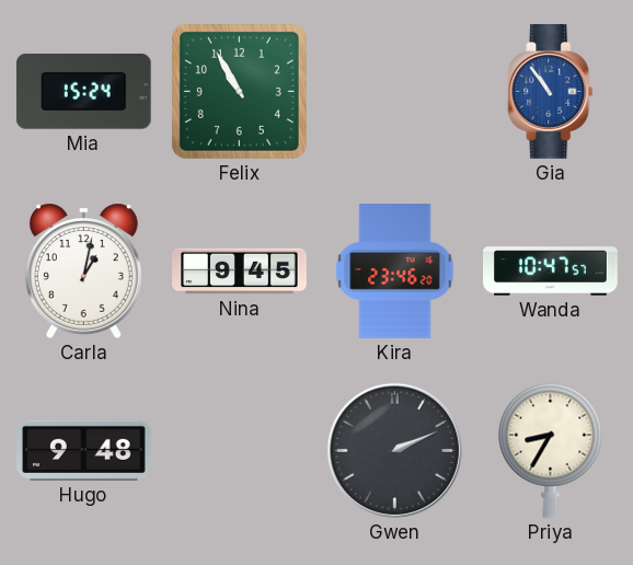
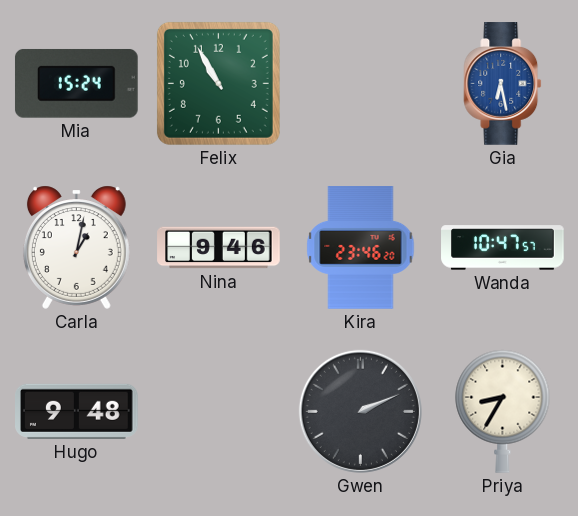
Gia: 10:54 -> 6:28
Nina: 9:45 -> 9:46
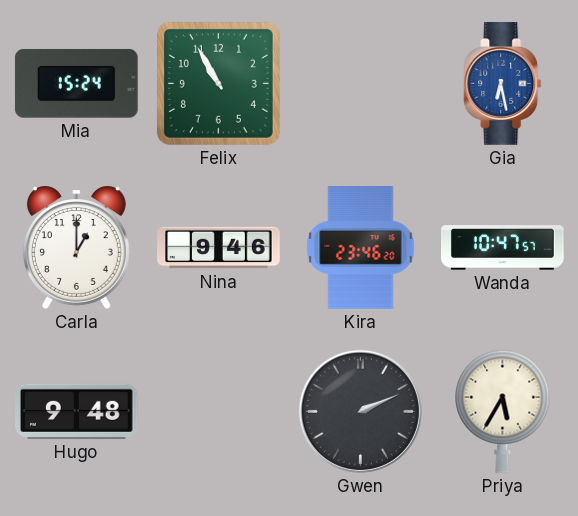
Carla: 1:02 -> 1:00
Priya: 8:35 -> 5:35
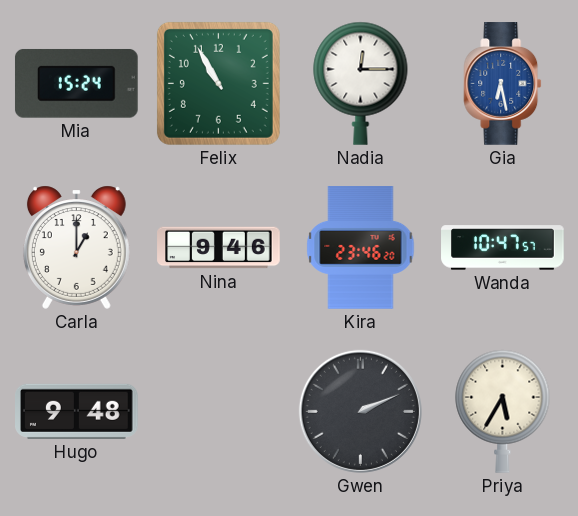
Nadia: none -> 12:15
